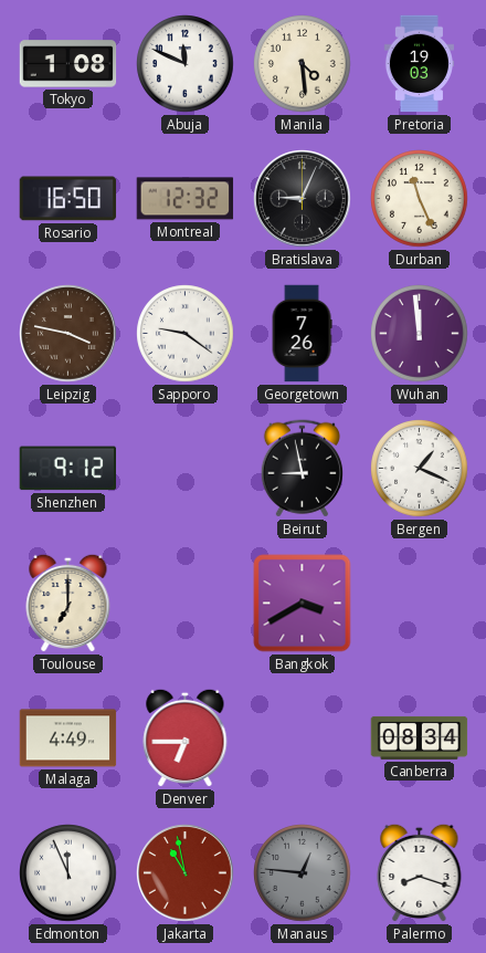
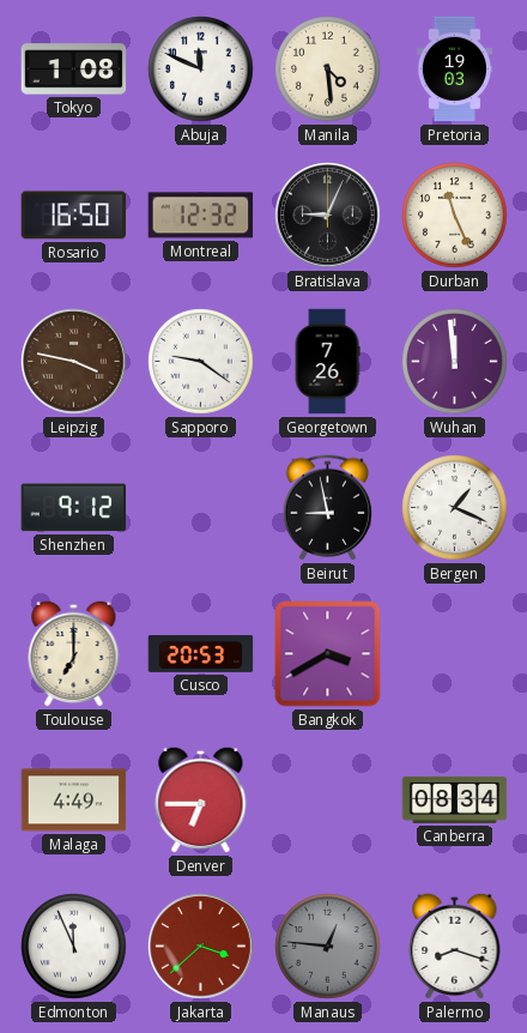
Cusco: none -> 20:53
Jakarta: 10:58 -> 3:38
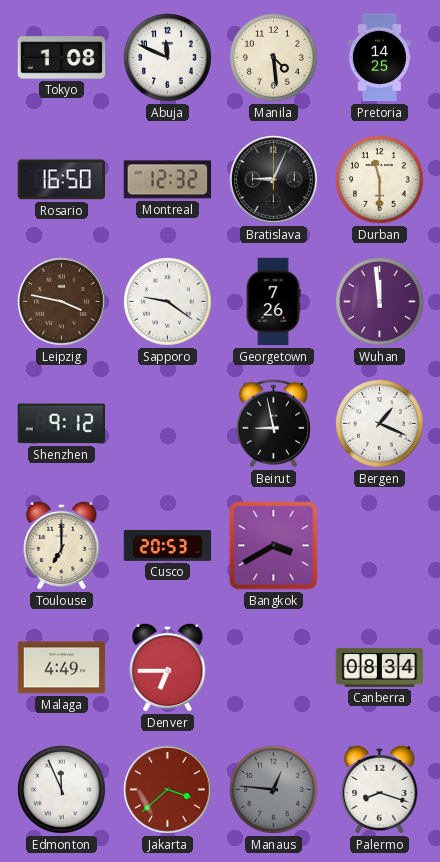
Pretoria: 19:03 -> 14:25
Durban: 11:26 -> 11:30
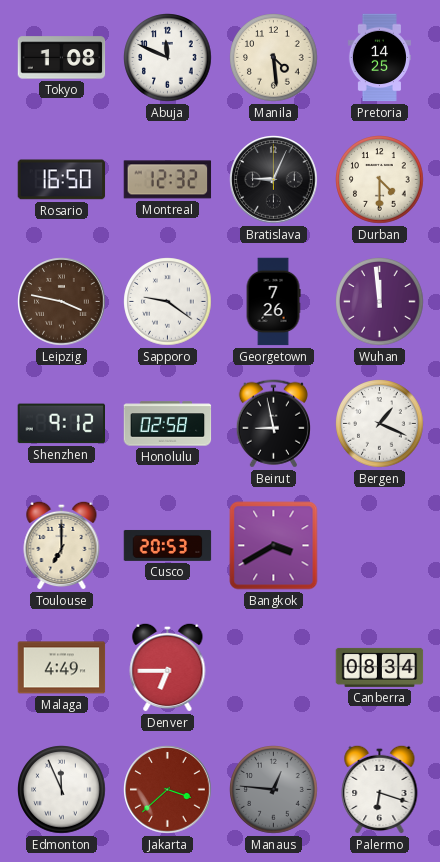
Durban: 11:30 -> 4:30
Honolulu: none -> 02:58
Palermo: 8:18 -> 6:18
